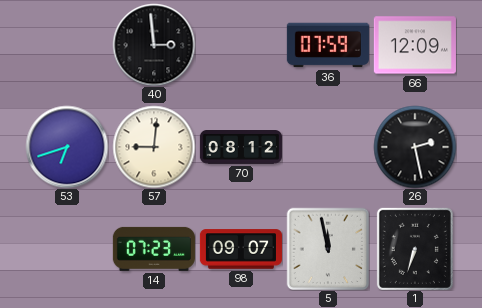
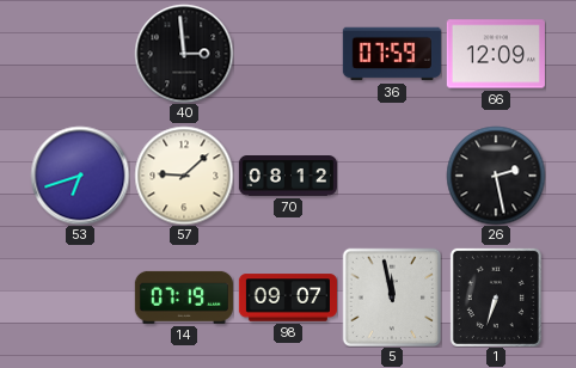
57: 9:01 -> 9:08
14: 07:23 -> 07:19
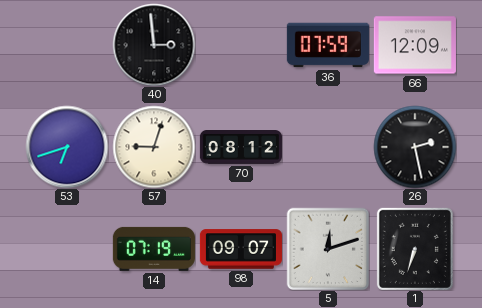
57: 9:08 -> 9:03
5: 11:58 -> 12:12
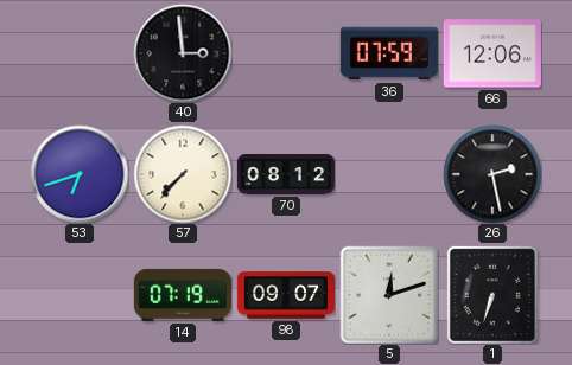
66: 12:09 -> 12:06
57: 9:03 -> 7:37
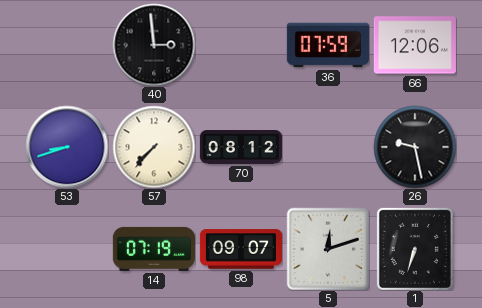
53: 6:42 -> 8:42
26: 2:28 -> 9:28
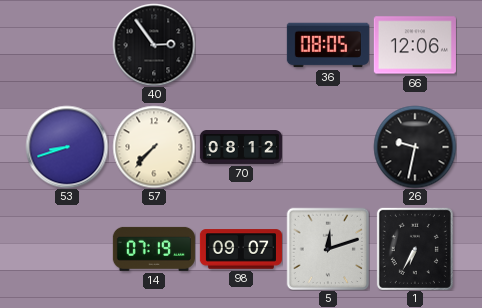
40: 2:59 -> 2:54
36: 07:59 -> 08:05
26: 9:28 -> 9:32
1: 6:33 -> 6:35
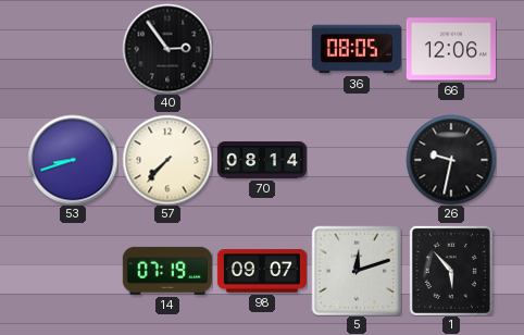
70: 08:12 -> 08:14
1: 6:35 -> 5:53
